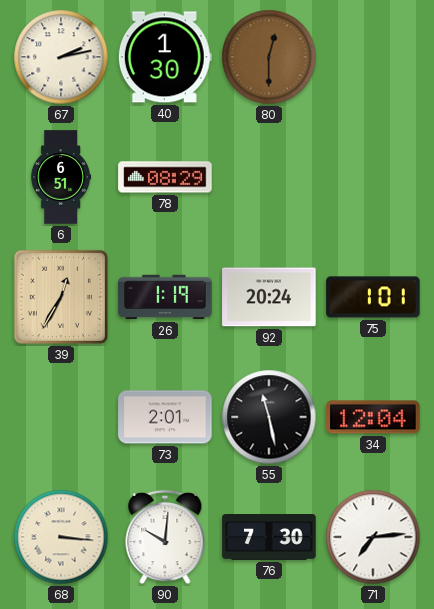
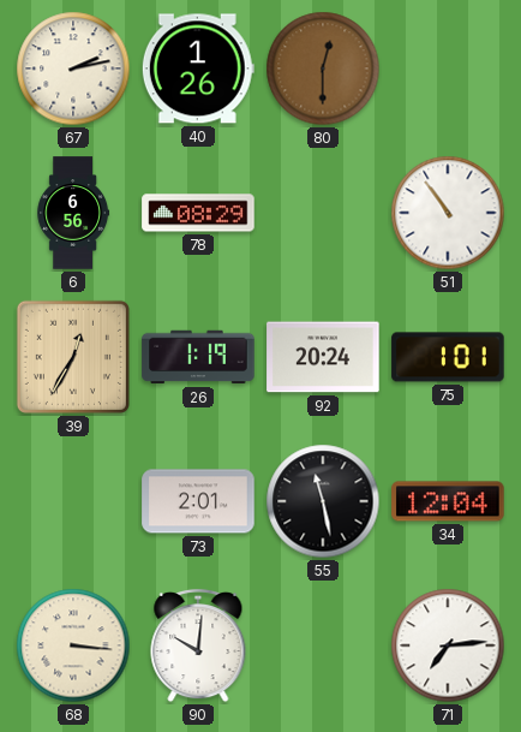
40: 1:30 -> 1:26
6: 6:51 -> 6:56
51: none -> 10:54
76: 7:30 -> none
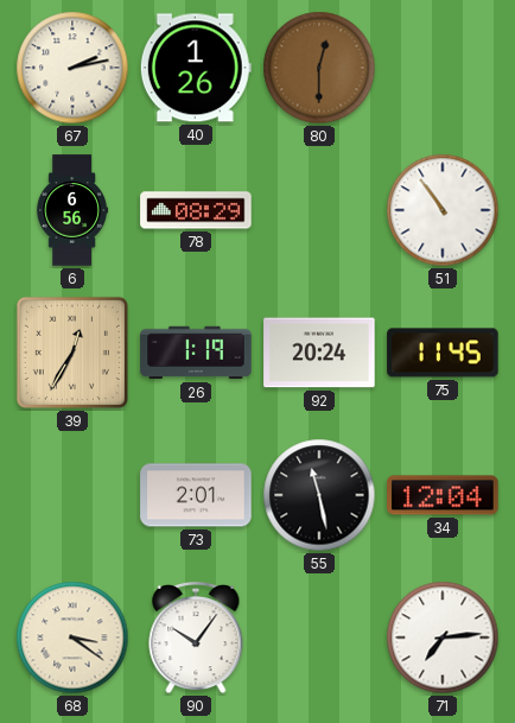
75: 1:01 -> 11:45
68: 3:16 -> 3:21
90: 10:01 -> 10:06
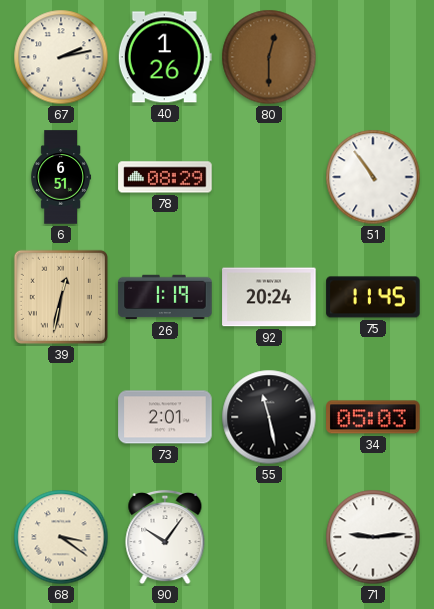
6: 6:56 -> 6:51
39: 12:35 -> 12:32
34: 12:04 -> 05:03
71: 7:14 -> 9:14
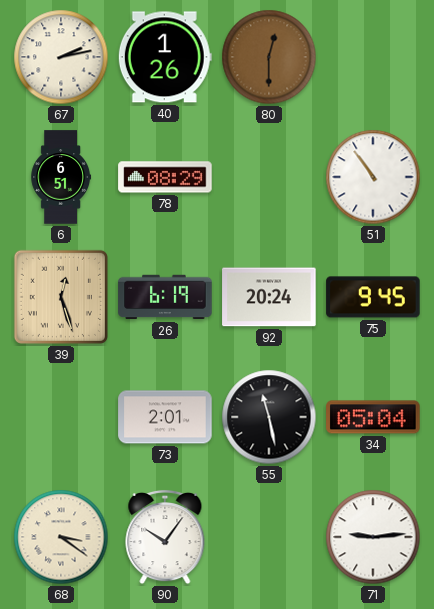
39: 12:32 -> 12:27
26: 1:19 -> 6:19
75: 11:45 -> 9:45
34: 05:03 -> 05:04
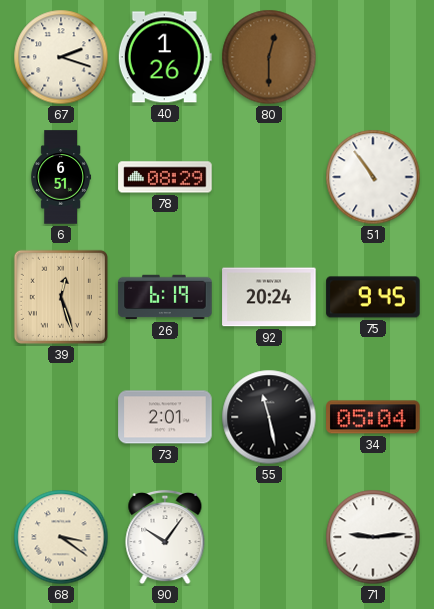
67: 2:13 -> 2:18
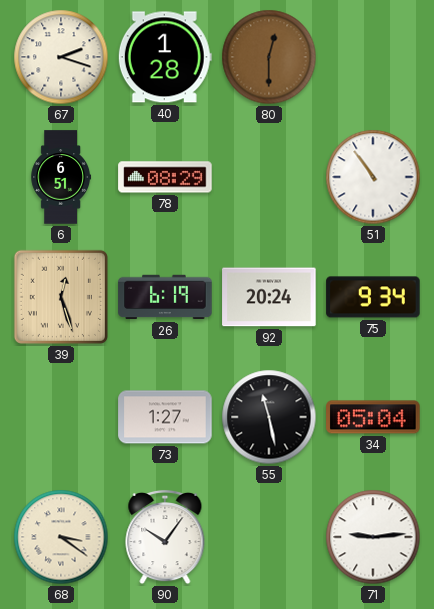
40: 1:26 -> 1:28
75: 9:45 -> 9:34
73: 2:01 -> 1:27
